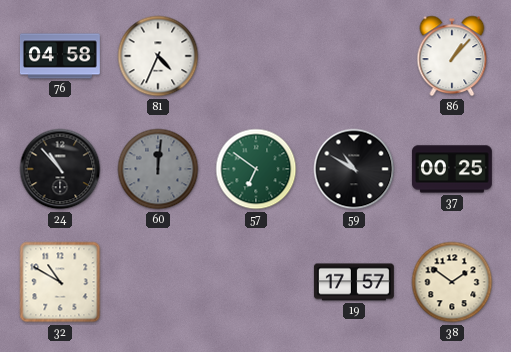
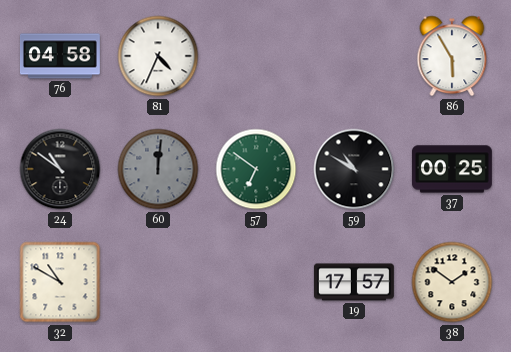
86: 1:07 -> 5:55
24: 10:53 -> 10:51
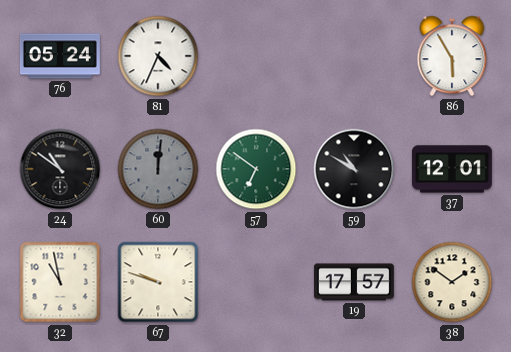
76: 04:58 -> 05:24
37: 00:25 -> 12:01
32: 10:50 -> 10:58
67: none -> 9:48
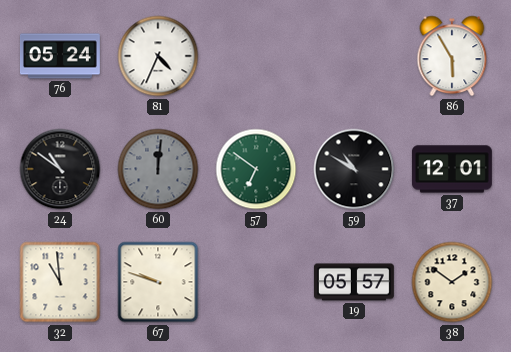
32: 10:58 -> 10:59
19: 17:57 -> 05:57
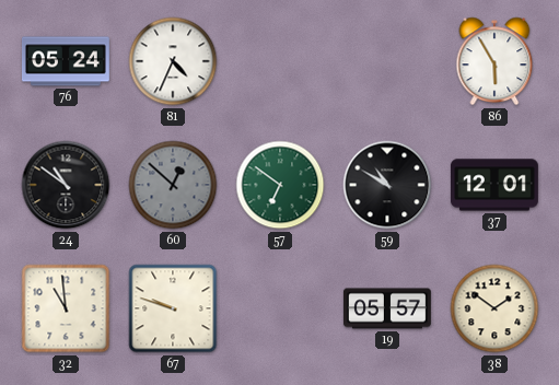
60: 12:01 -> 12:52
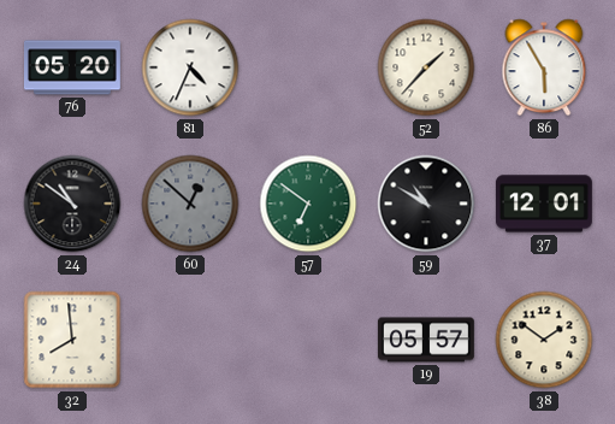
76: 05:24 -> 05:20
52: none -> 1:37
32: 10:59 -> 7:59
67: 9:48 -> none
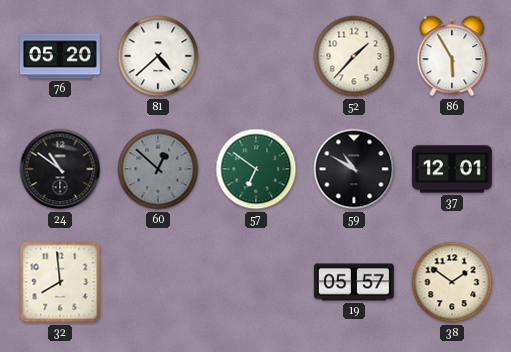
81: 4:34 -> 4:38
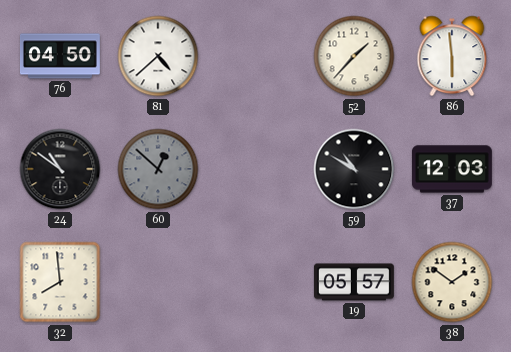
76: 05:20 -> 04:50
86: 5:55 -> 5:59
57: 6:51 -> none
37: 12:01 -> 12:03
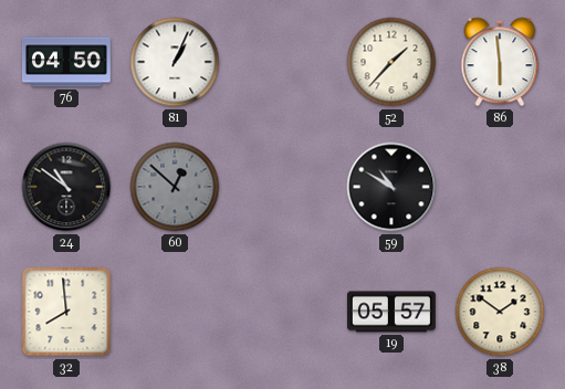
81: 4:38 -> 1:04
37: 12:03 -> none
